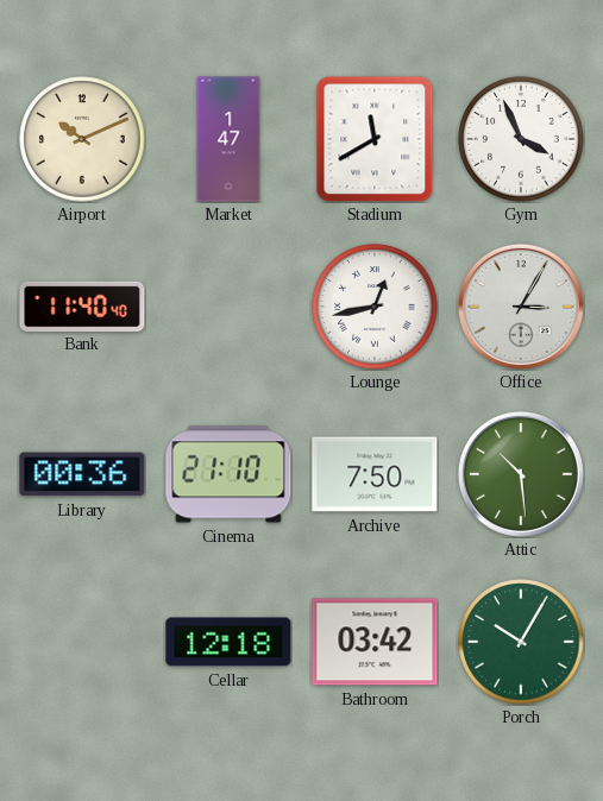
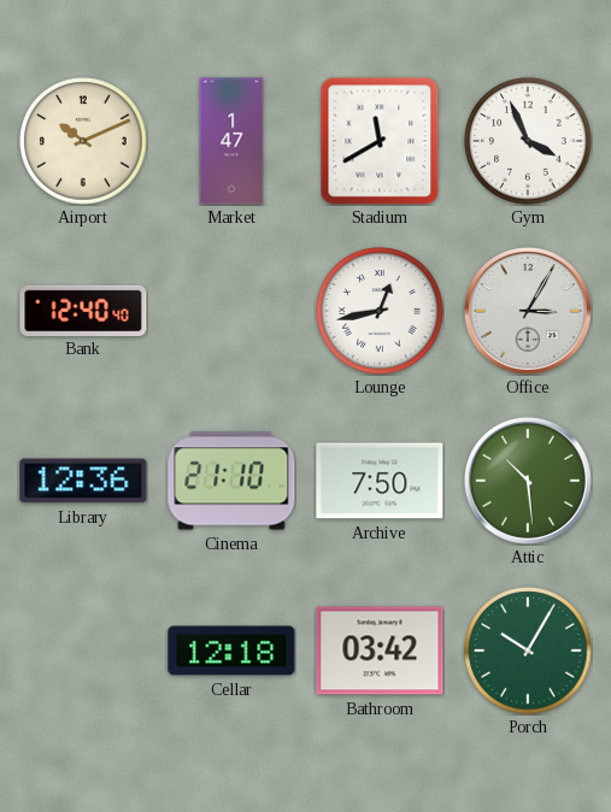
Bank: 11:40 -> 12:40
Library: 00:36 -> 12:36
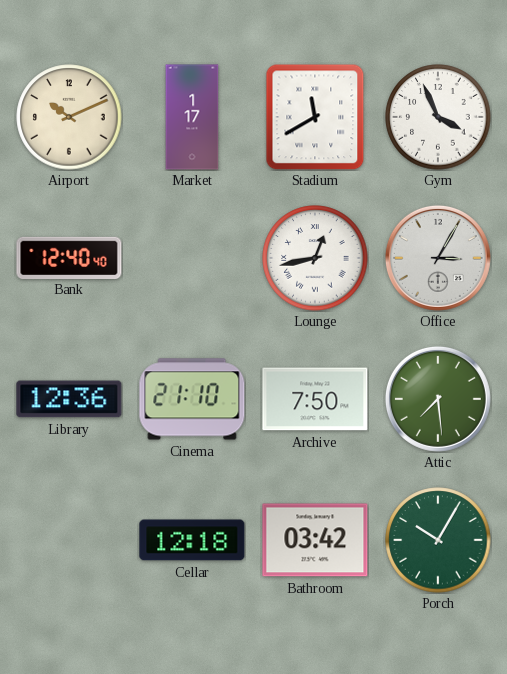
Market: 1:47 -> 1:17
Attic: 10:29 -> 7:29
